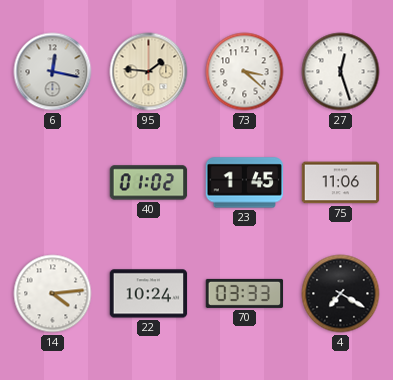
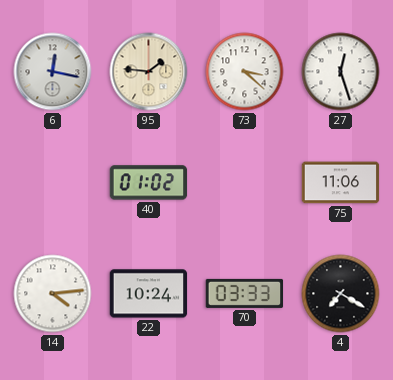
23: 1:45 -> none
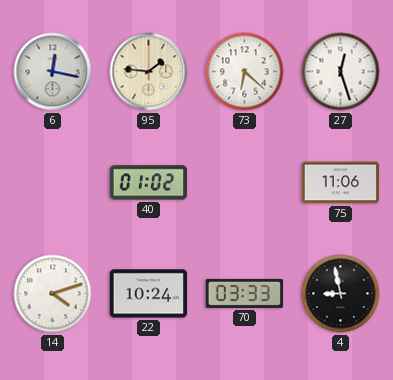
73: 3:22 -> 6:22
14: 4:14 -> 4:12
4: 7:20 -> 8:58
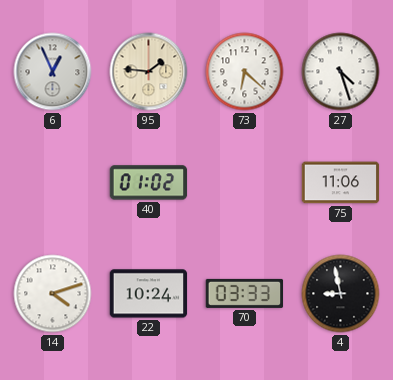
6: 12:17 -> 12:56
27: 12:27 -> 4:27
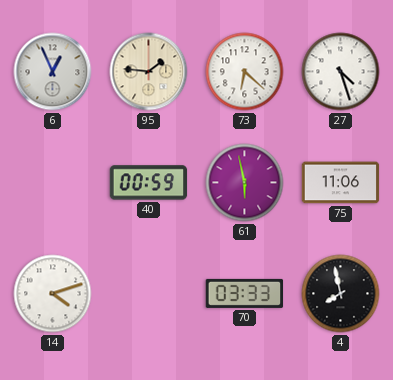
40: 01:02 -> 00:59
61: none -> 5:58
22: 10:24 -> none
4: 8:58 -> 7:58
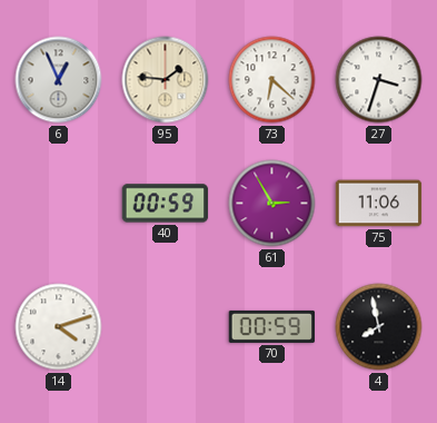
27: 4:27 -> 3:33
61: 5:58 -> 2:55
70: 03:33 -> 00:59
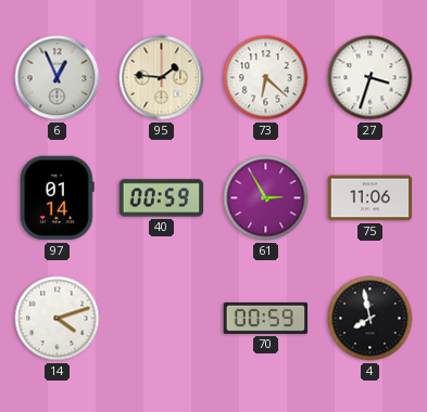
97: none -> 01:14
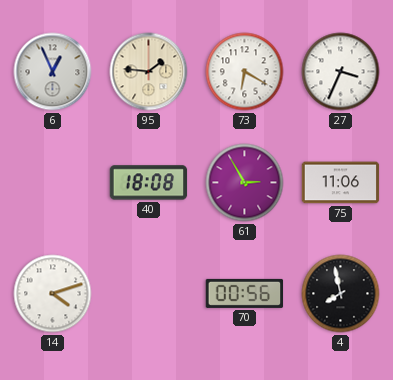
73: 6:22 -> 6:20
27: 3:33 -> 3:34
97: 01:14 -> none
40: 00:59 -> 18:08
70: 00:59 -> 00:56
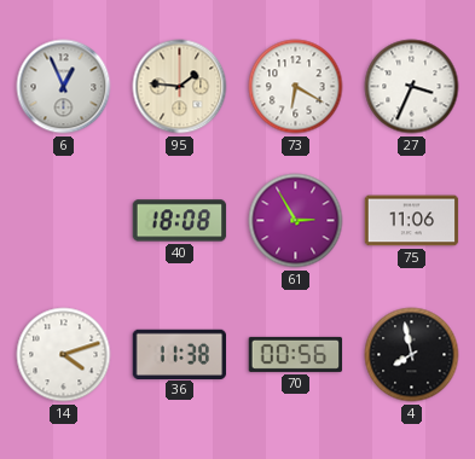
36: none -> 11:38
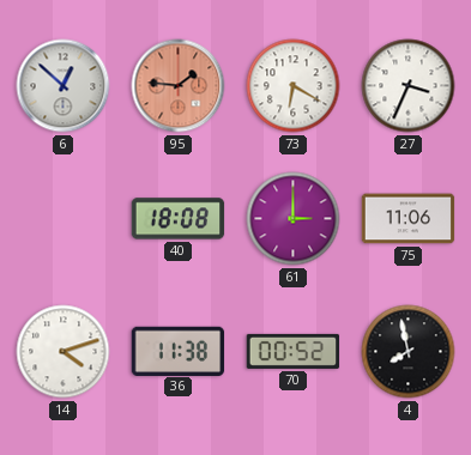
6: 12:56 -> 12:52
95 dial: cream -> salmon
61: 2:55 -> 3:00
70: 00:56 -> 00:52
